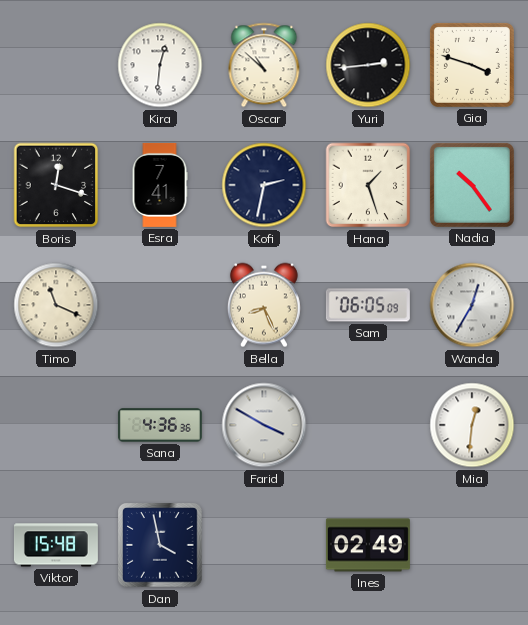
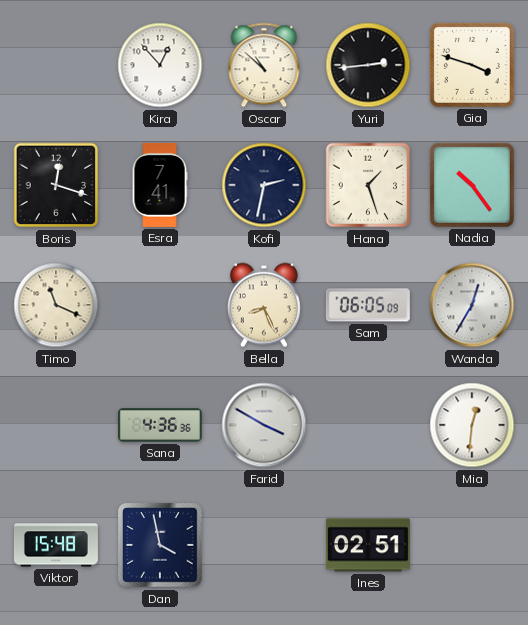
Kira: 12:31 -> 12:53
Ines: 02:49 -> 02:51
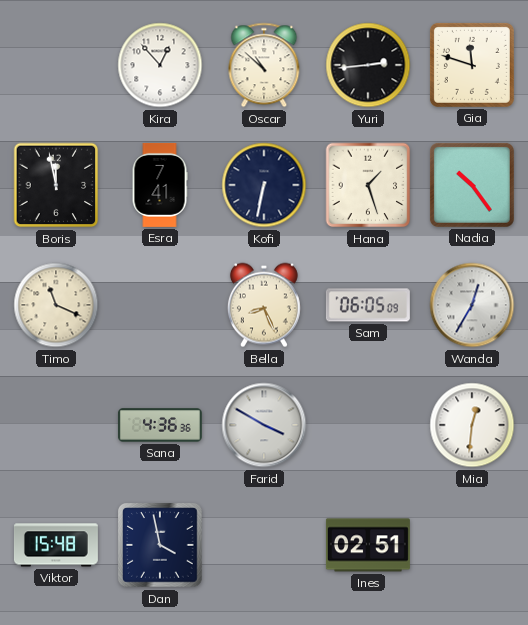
Gia: 3:48 -> 11:48
Boris: 12:18 -> 11:58
Kofi: 2:32 -> 6:32
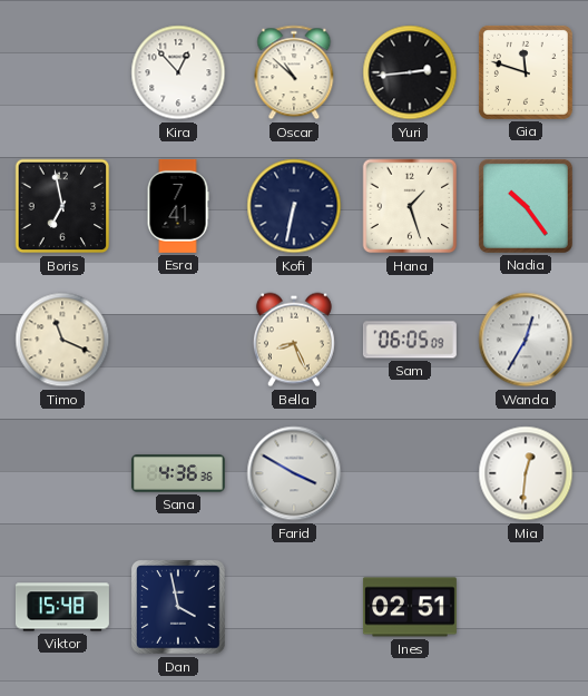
Boris: 11:58 -> 6:58
